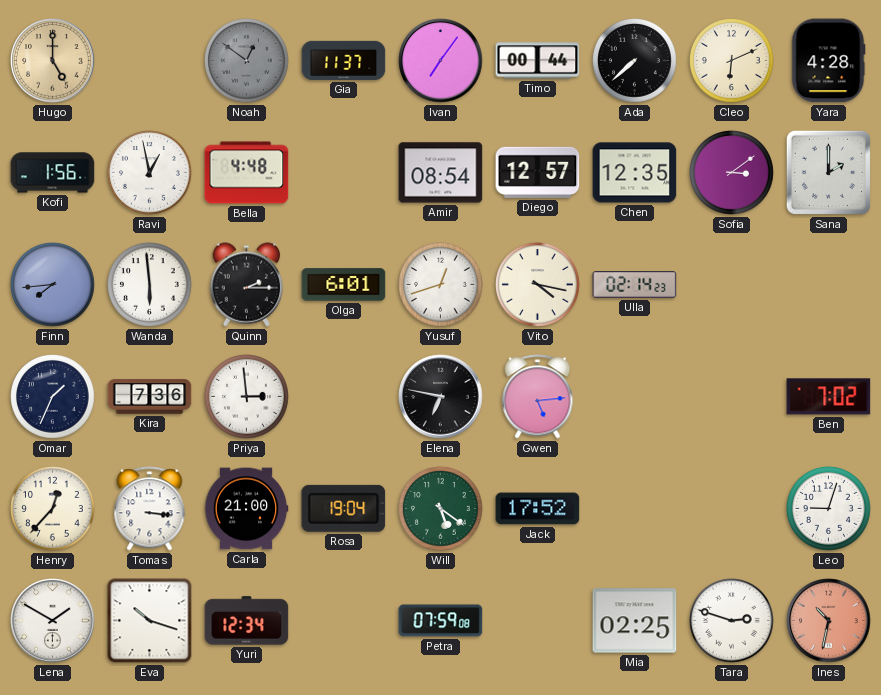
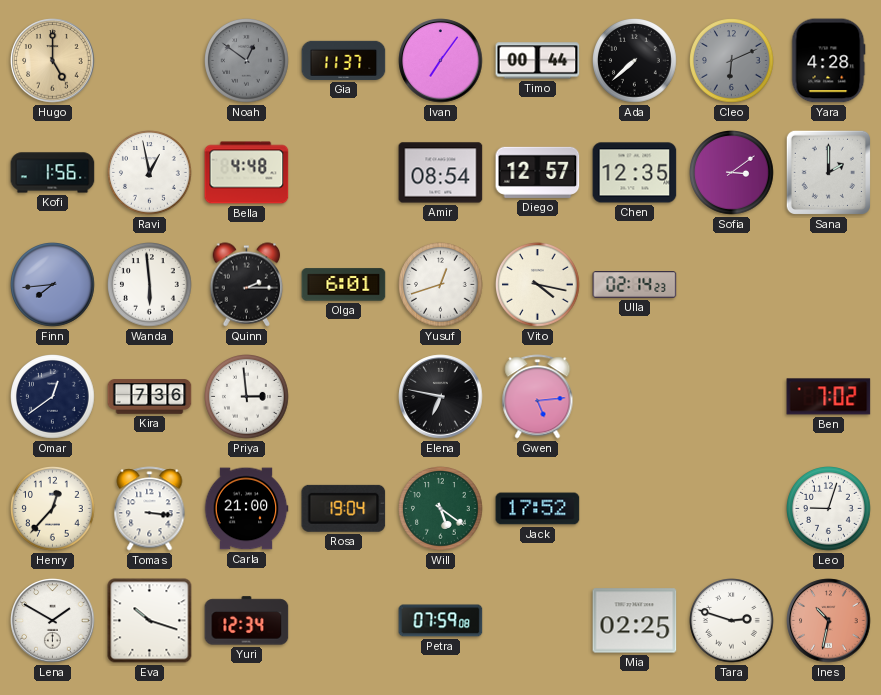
Cleo dial: cream -> grey
Omar: 1:34 -> 12:39
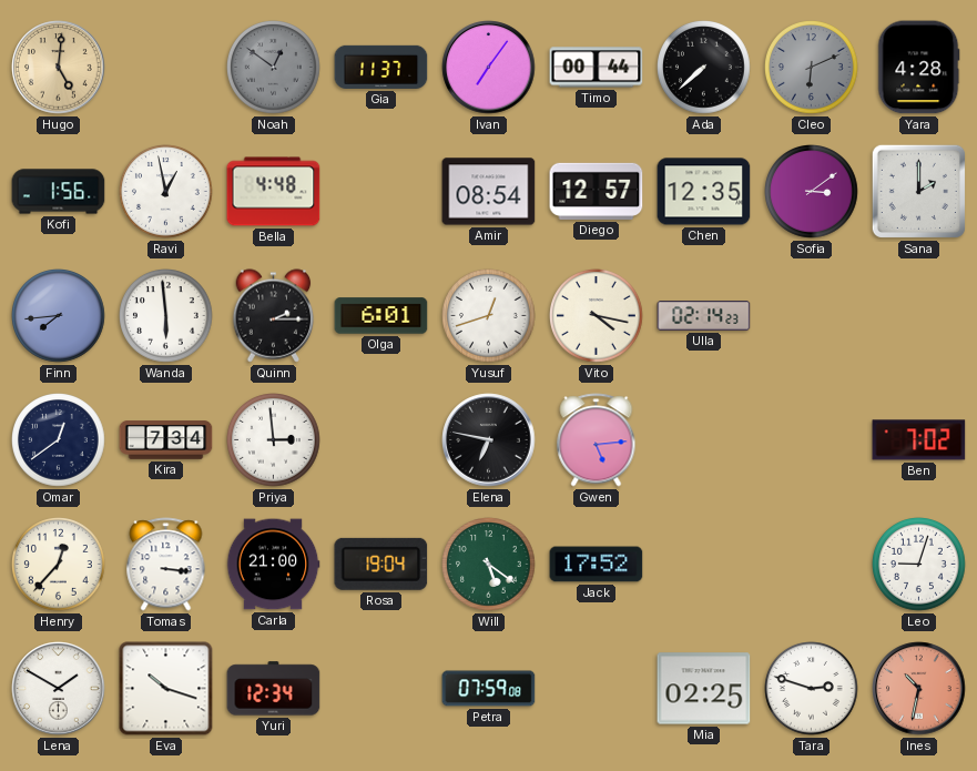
Hugo: 5:00 -> 5:01
Kira: 7:36 -> 7:34
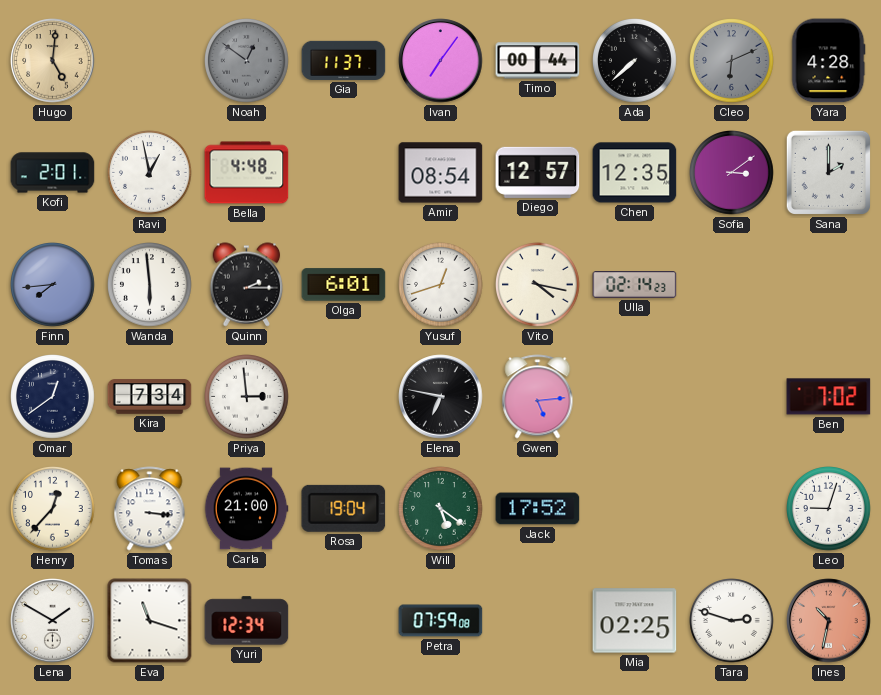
Kofi: 1:56 -> 2:01
Eva: 10:18 -> 11:18
